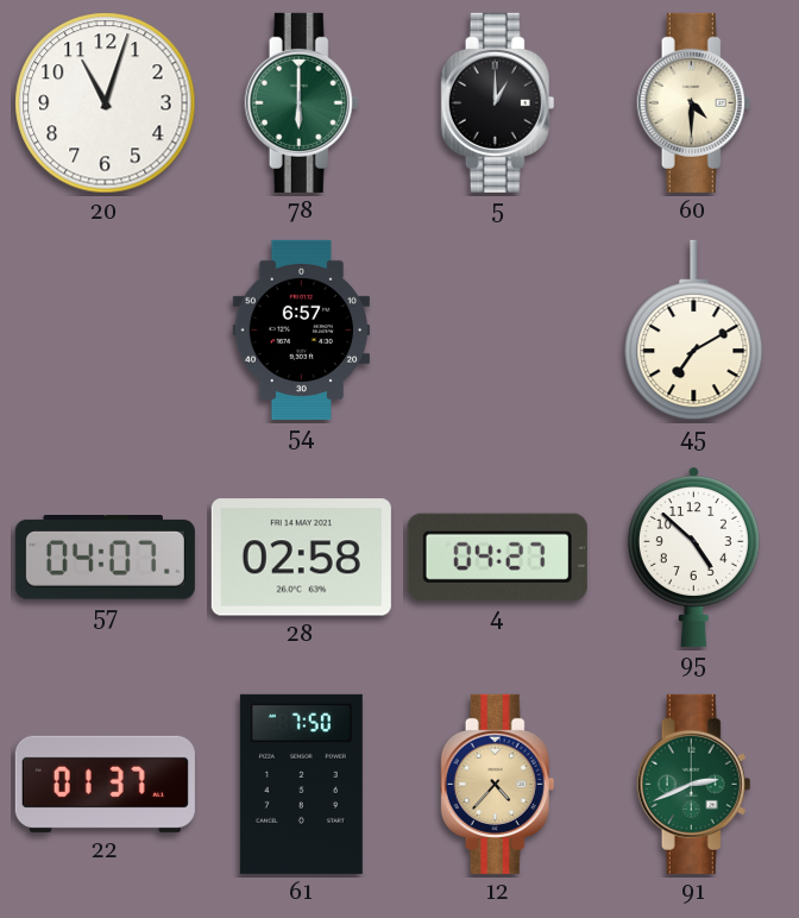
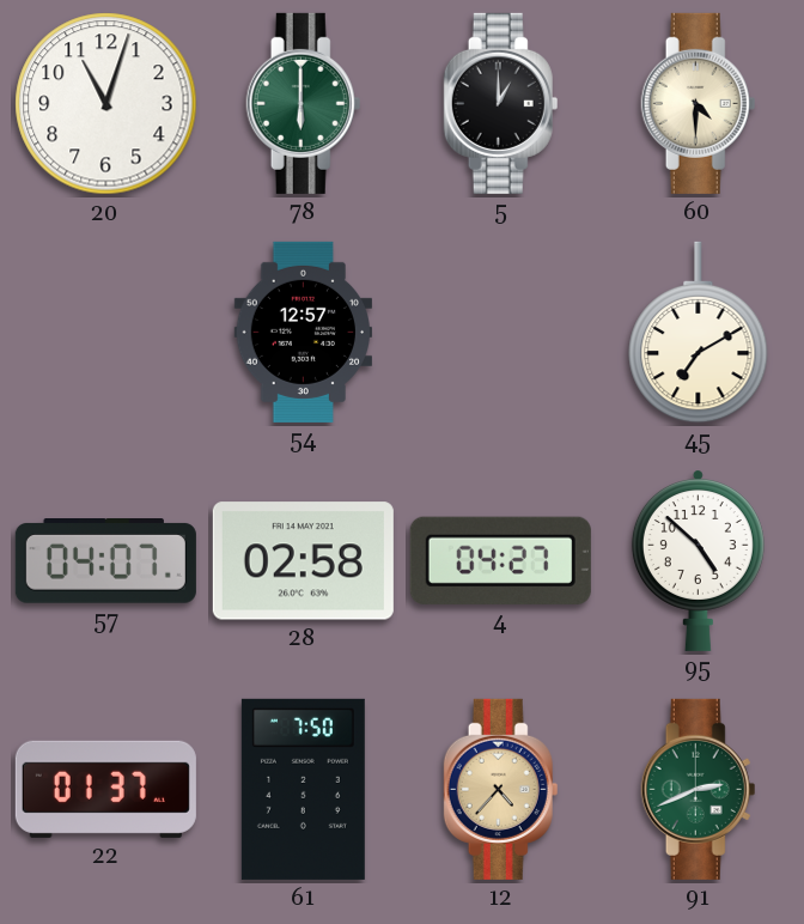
54: 6:57 -> 12:57
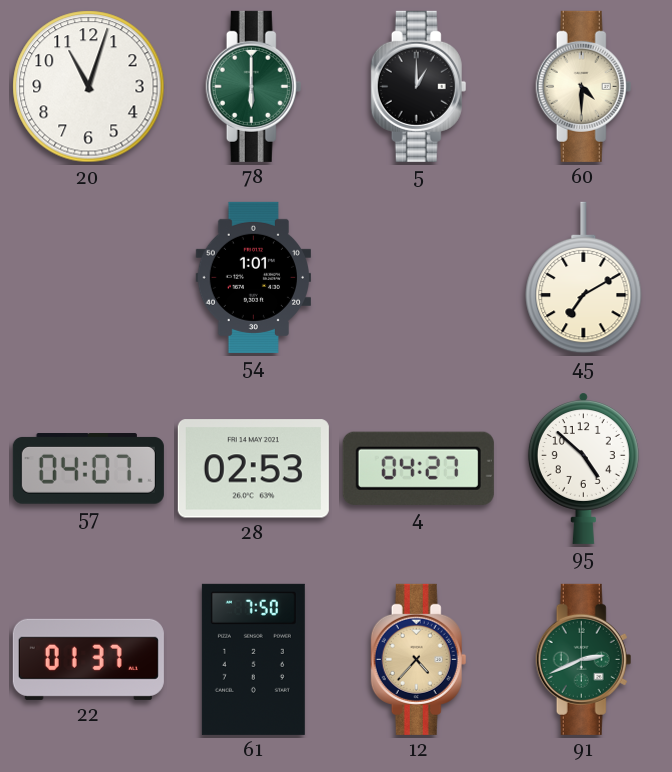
54: 12:57 -> 1:01
28: 02:58 -> 02:53
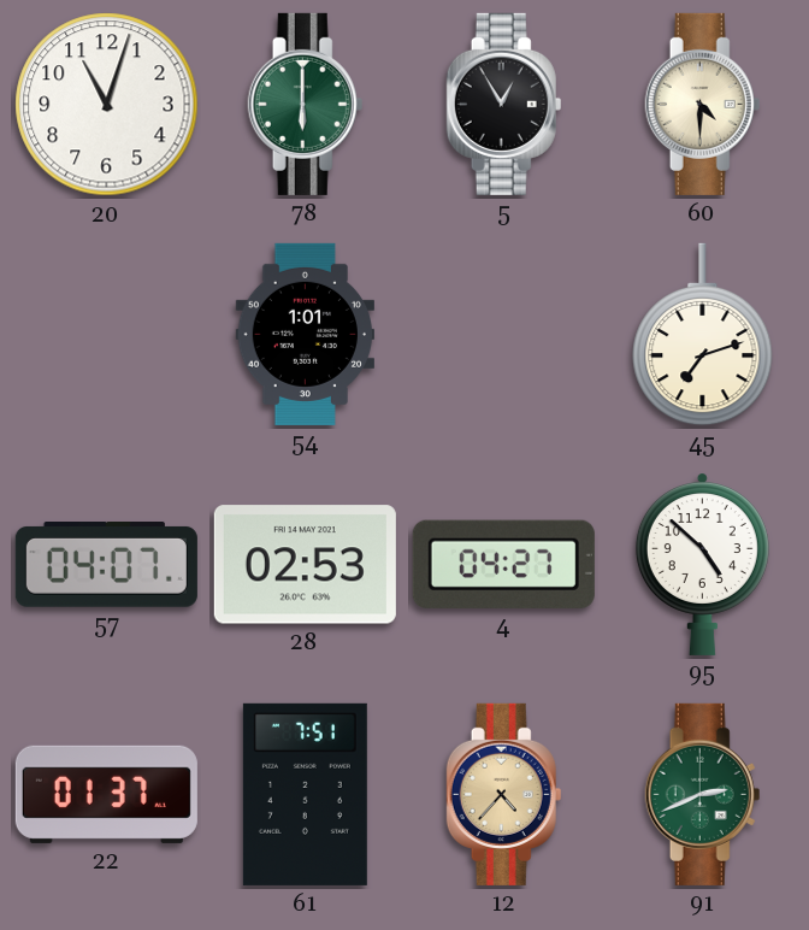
5: 1:00 -> 12:55
45: 7:10 -> 7:12
61: 7:50 -> 7:51
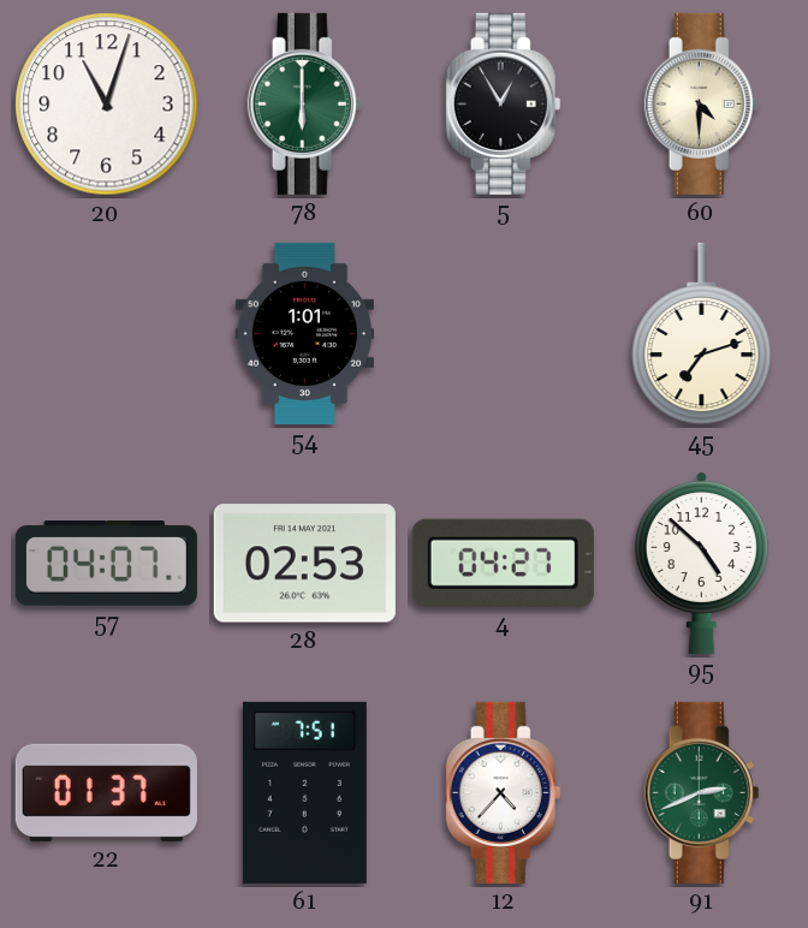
12 dial: champagne -> white
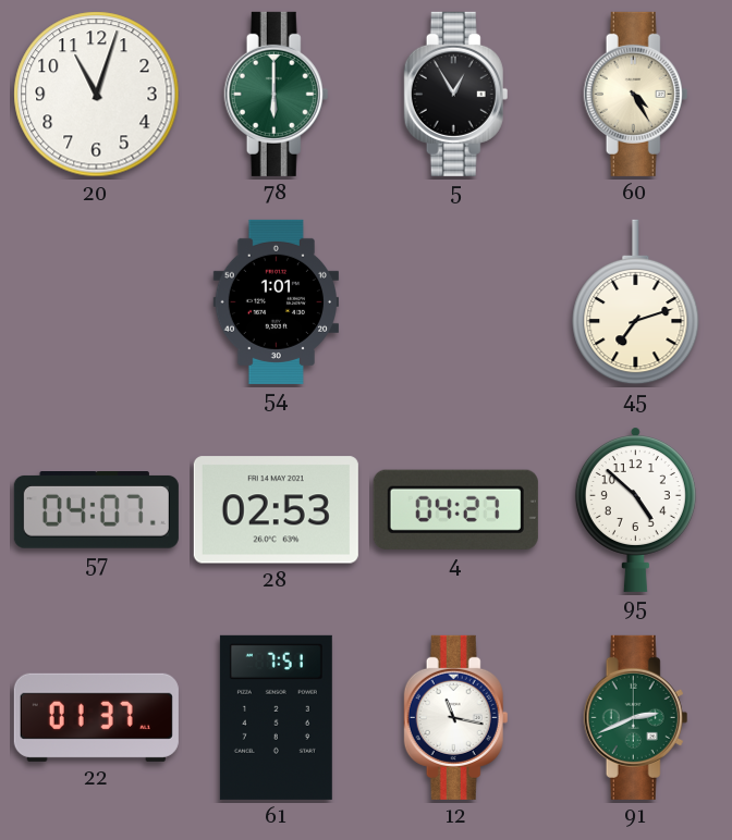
60: 4:30 -> 4:25
12: 4:37 -> 11:17
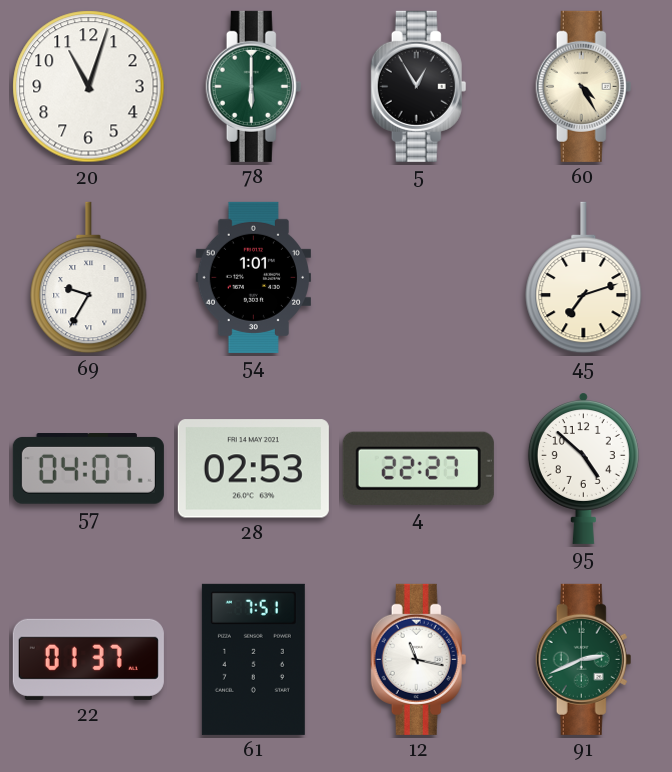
69: none -> 9:35
4: 04:27 -> 22:27
